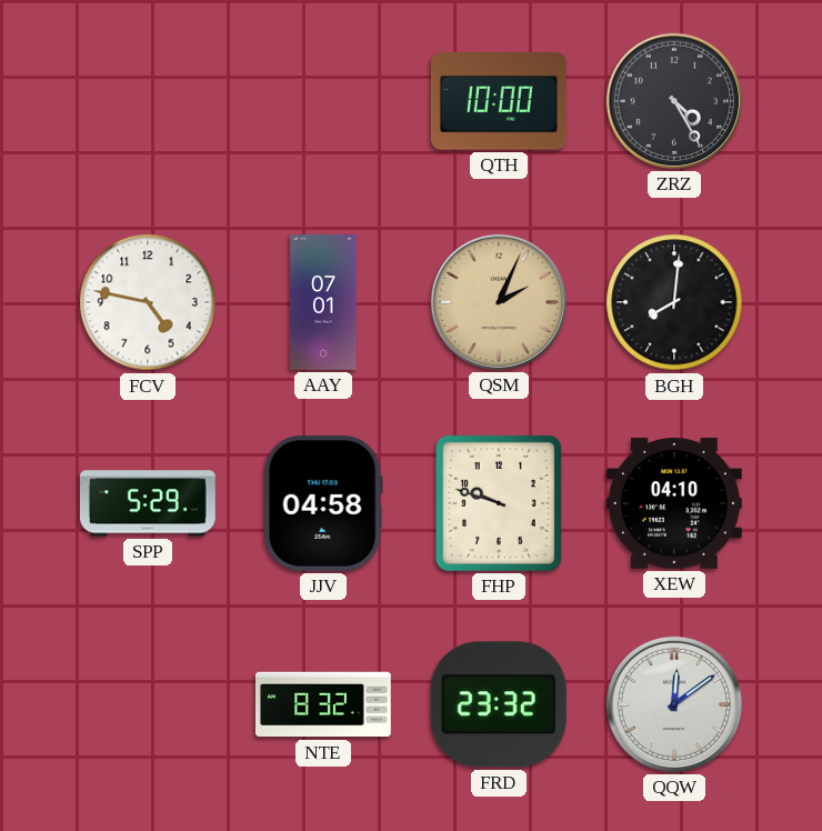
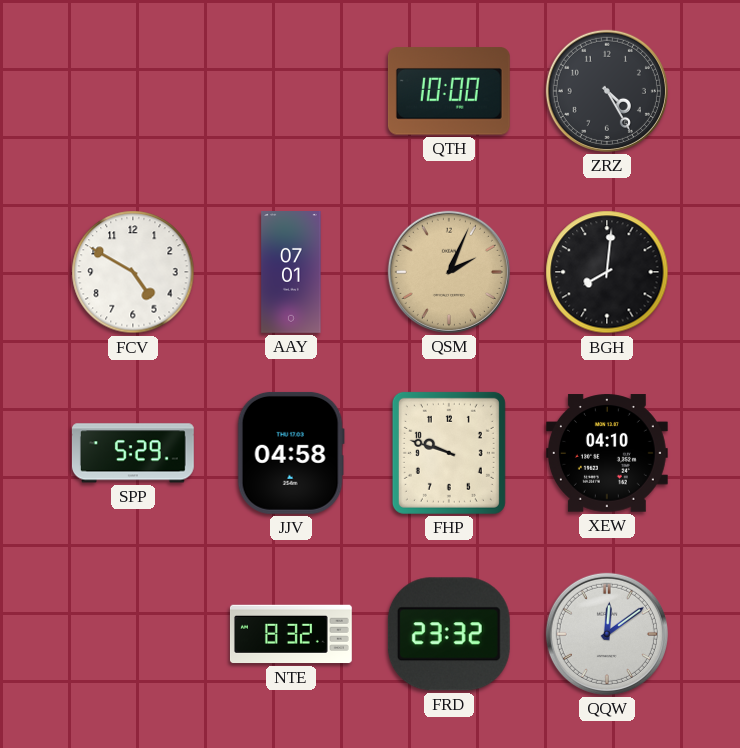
FCV: 4:47 -> 4:50
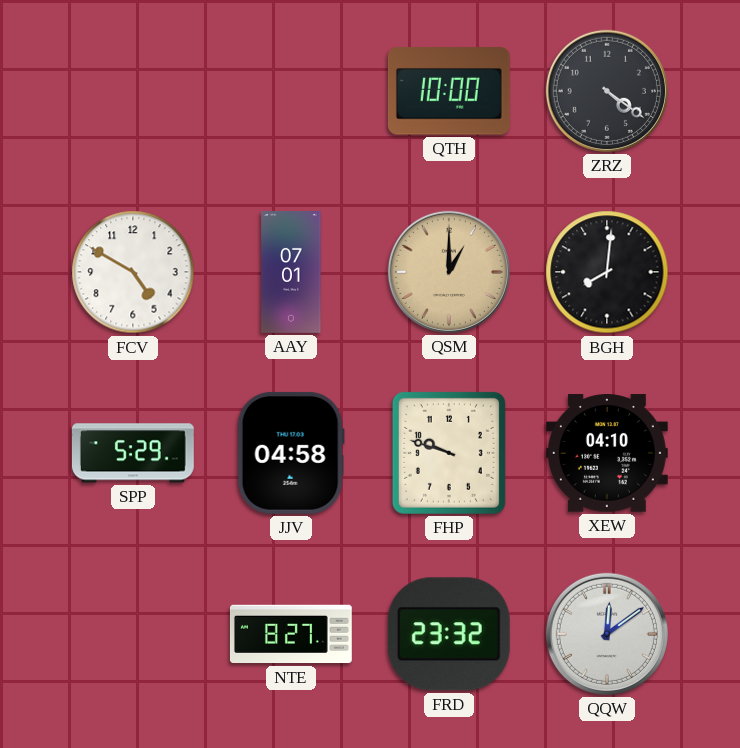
ZRZ: 4:25 -> 4:21
QSM: 2:04 -> 1:00
NTE: 8:32 -> 8:27
